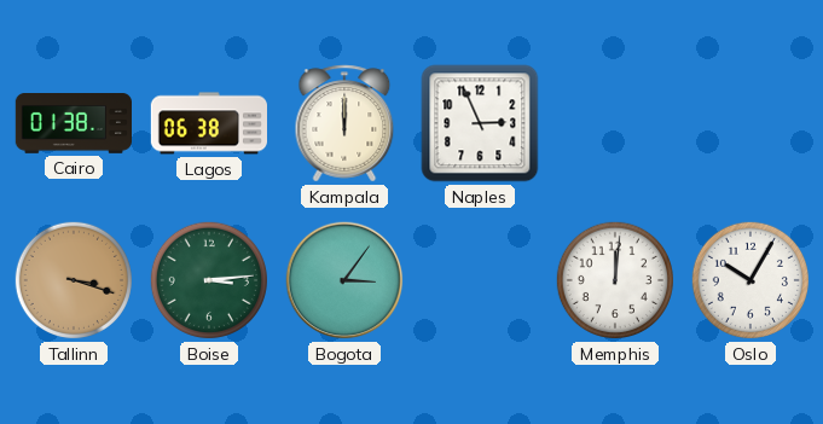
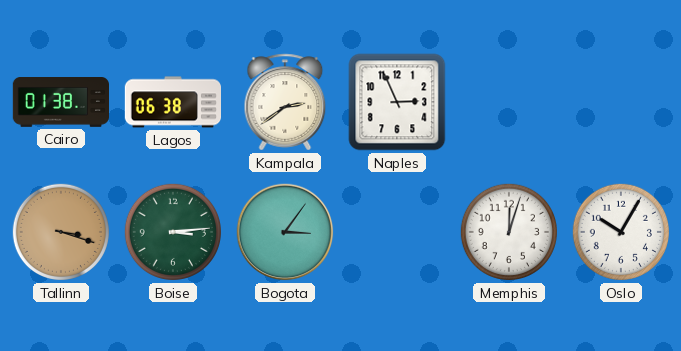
Kampala: 12:00 -> 2:39
Memphis: 12:01 -> 12:03
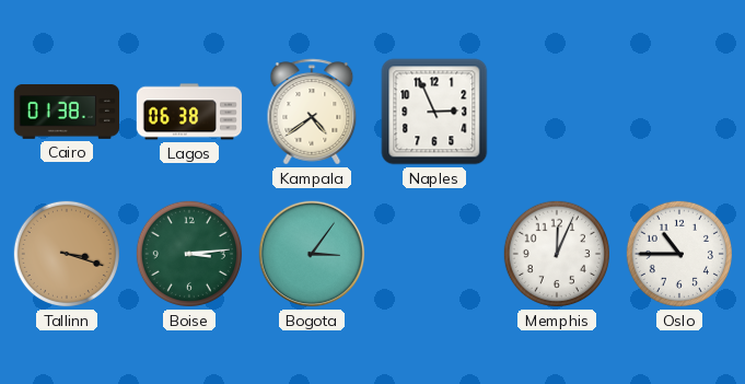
Kampala: 2:39 -> 4:39
Memphis: 12:03 -> 12:04
Oslo: 10:05 -> 10:45
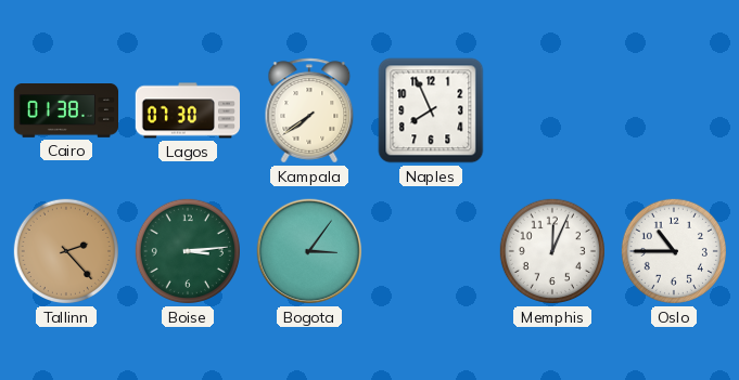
Lagos: 06:38 -> 07:30
Kampala: 4:39 -> 7:39
Naples: 2:56 -> 7:56
Tallinn: 3:18 -> 2:23
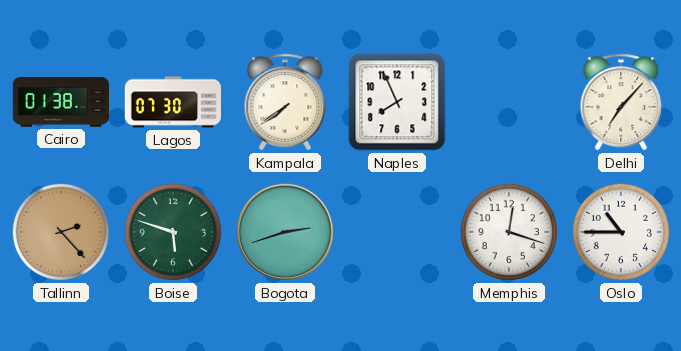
Delhi: none -> 7:07
Boise: 3:14 -> 5:48
Bogota: 3:06 -> 2:42
Memphis: 12:04 -> 12:18
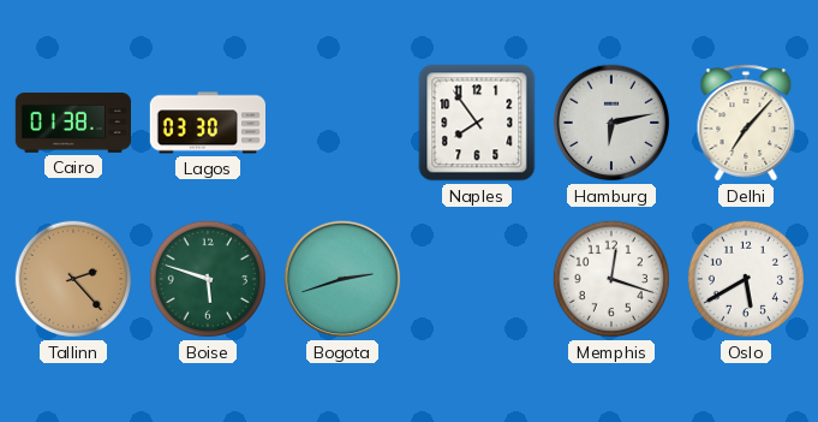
Lagos: 07:30 -> 03:30
Kampala: 7:39 -> none
Naples: 7:56 -> 7:54
Hamburg: none -> 6:13
Oslo: 10:45 -> 5:40
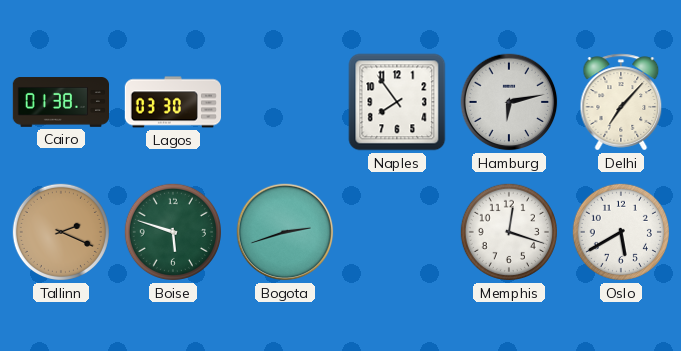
Tallinn: 2:23 -> 2:19
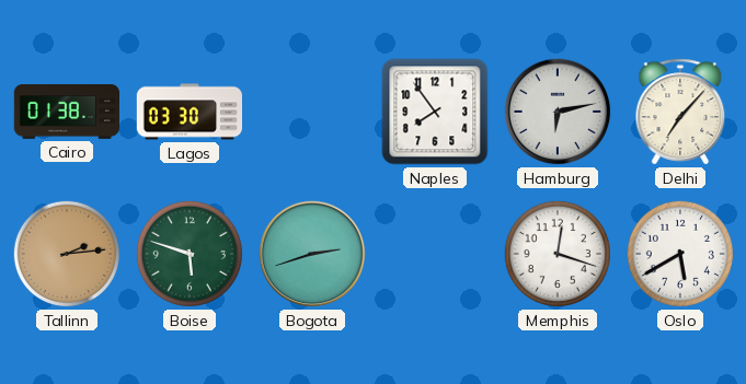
Tallinn: 2:19 -> 2:14
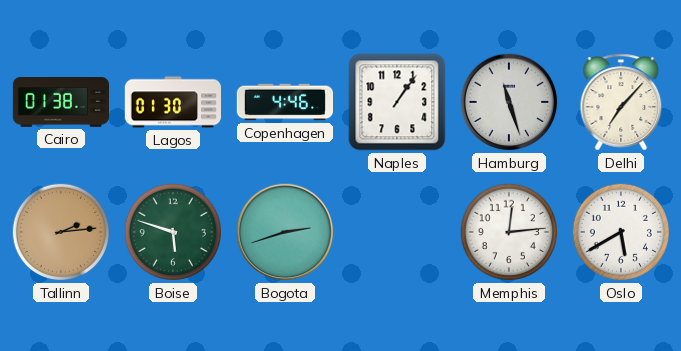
Lagos: 03:30 -> 01:30
Copenhagen: none -> 4:46
Naples: 7:54 -> 1:06
Hamburg: 6:13 -> 11:27
Memphis: 12:18 -> 12:14
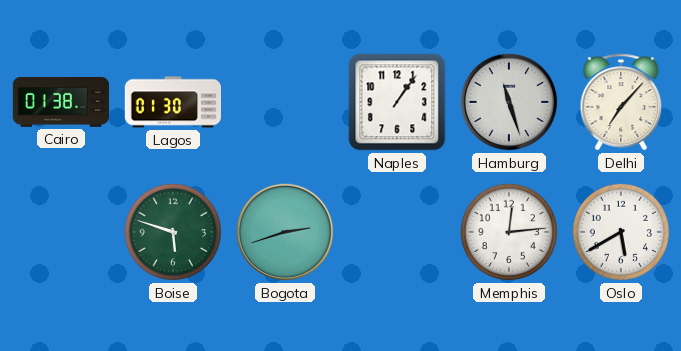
Copenhagen: 4:46 -> none
Tallinn: 2:14 -> none
